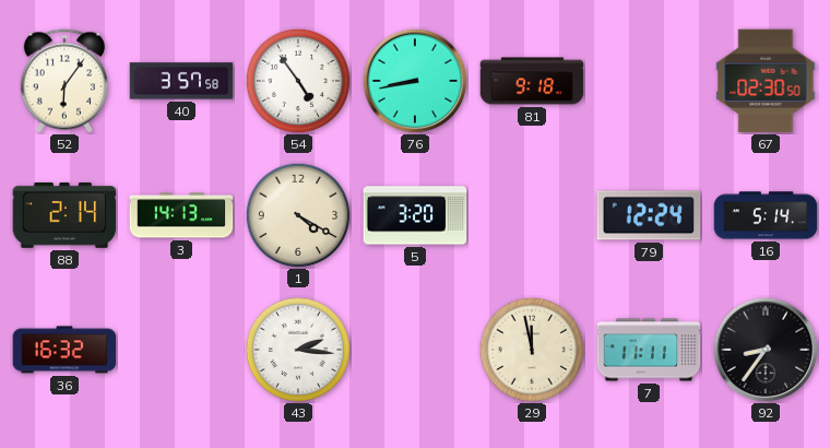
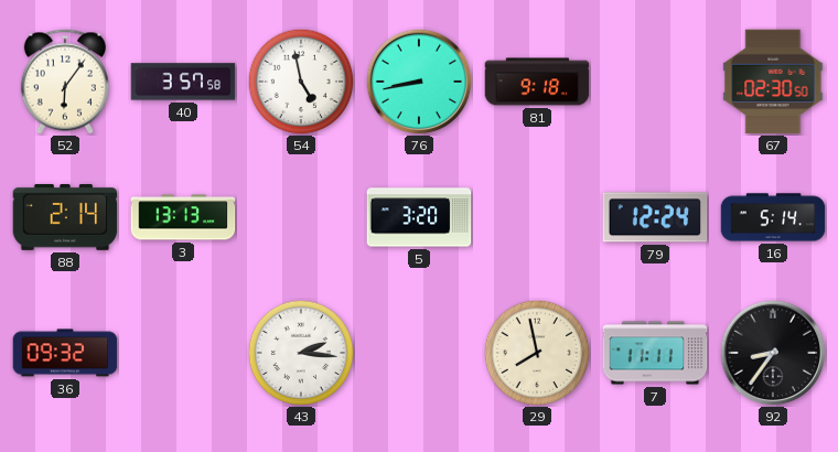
54: 4:54 -> 4:58
3: 14:13 -> 13:13
1: 4:20 -> none
36: 16:32 -> 09:32
29: 11:58 -> 7:58
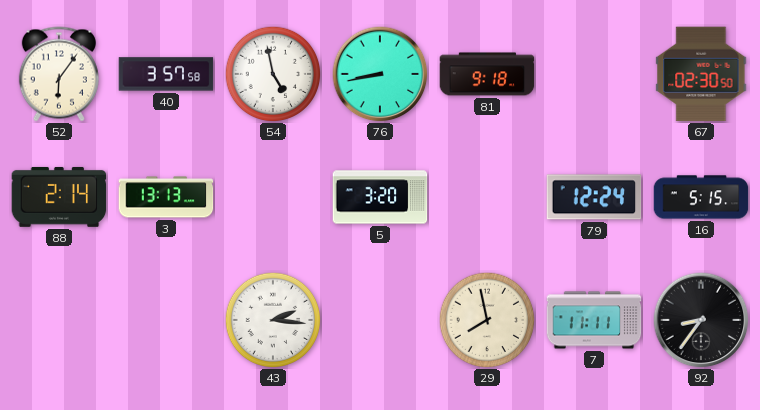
16: 5:14 -> 5:15
36: 09:32 -> none
